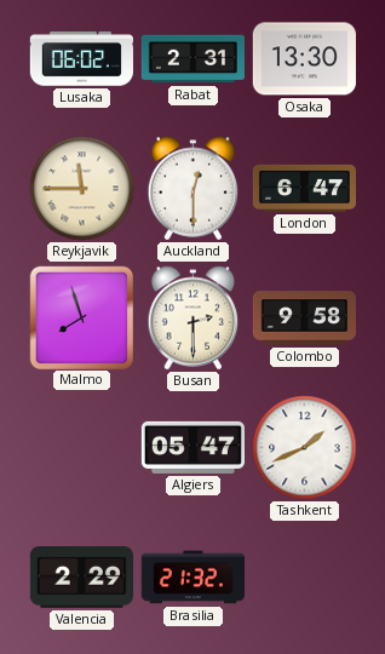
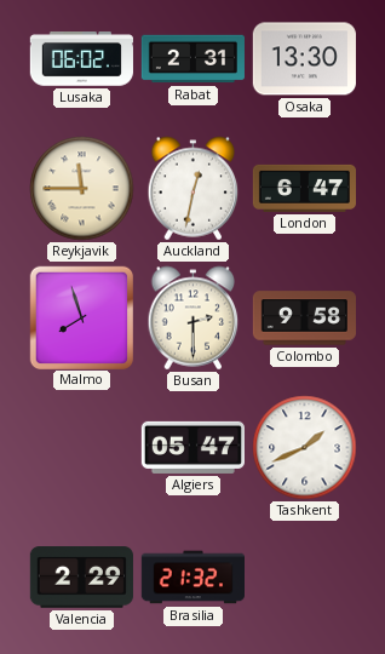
Auckland: 12:30 -> 12:32
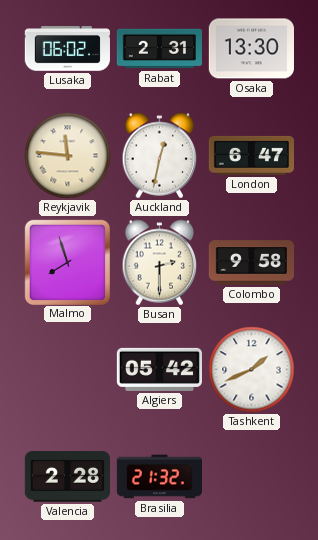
Reykjavik: 11:45 -> 11:46
Algiers: 05:47 -> 05:42
Valencia: 2:29 -> 2:28
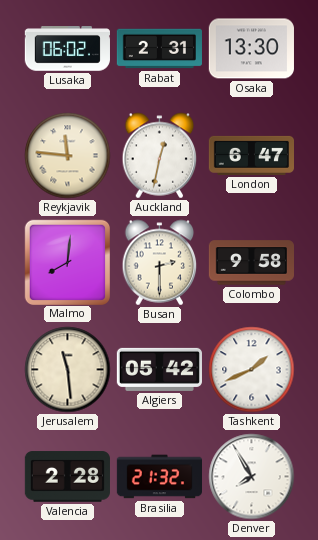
Malmo: 7:57 -> 8:01
Jerusalem: none -> 11:29
Denver: none -> 7:55
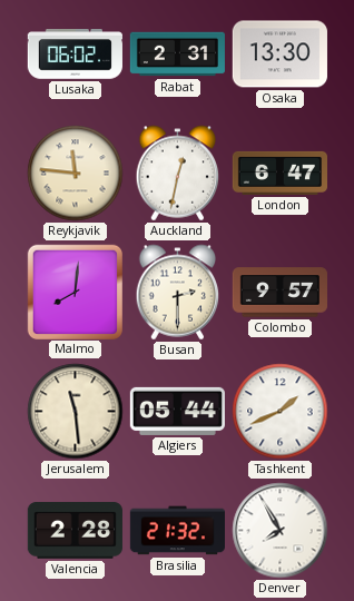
Colombo: 9:58 -> 9:57
Algiers: 05:42 -> 05:44
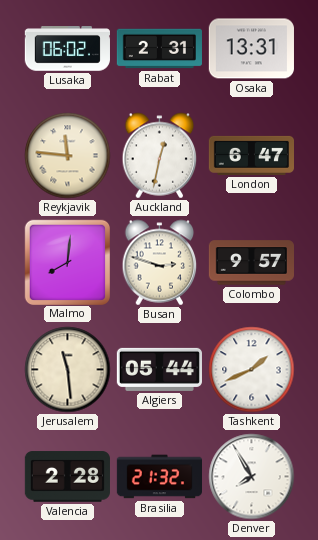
Osaka: 13:30 -> 13:31
Busan: 2:30 -> 2:48
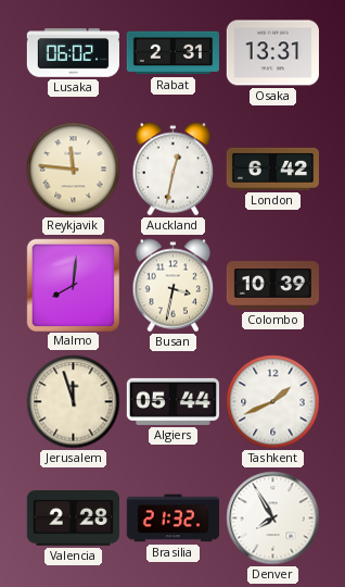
London: 6:47 -> 6:42
Busan: 2:48 -> 3:32
Colombo: 9:57 -> 10:39
Jerusalem: 11:29 -> 11:57
